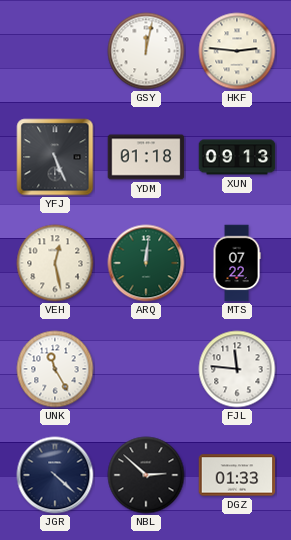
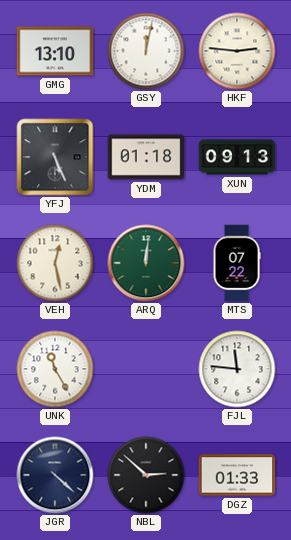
GMG: none -> 13:10
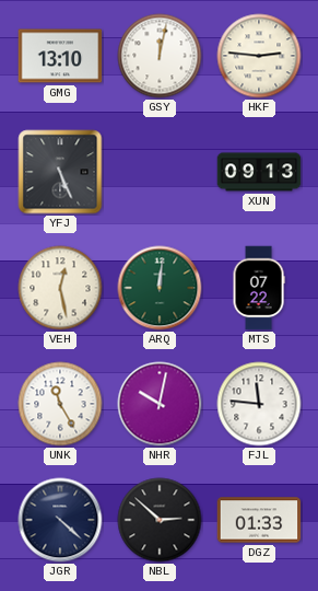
YDM: 01:18 -> none
NHR: none -> 10:02
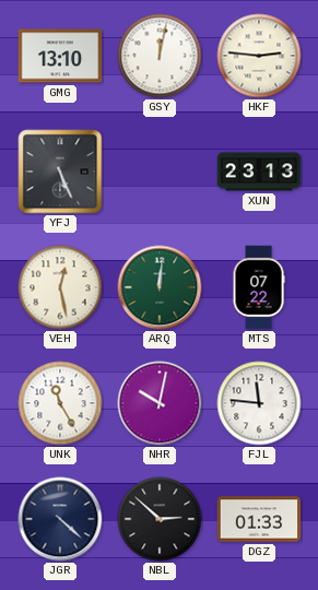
XUN: 09:13 -> 23:13
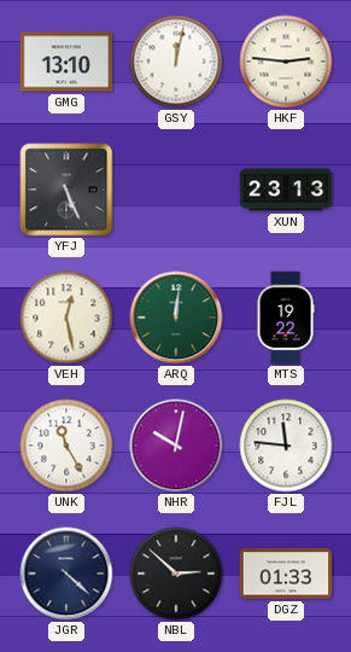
MTS: 07:22 -> 19:22
